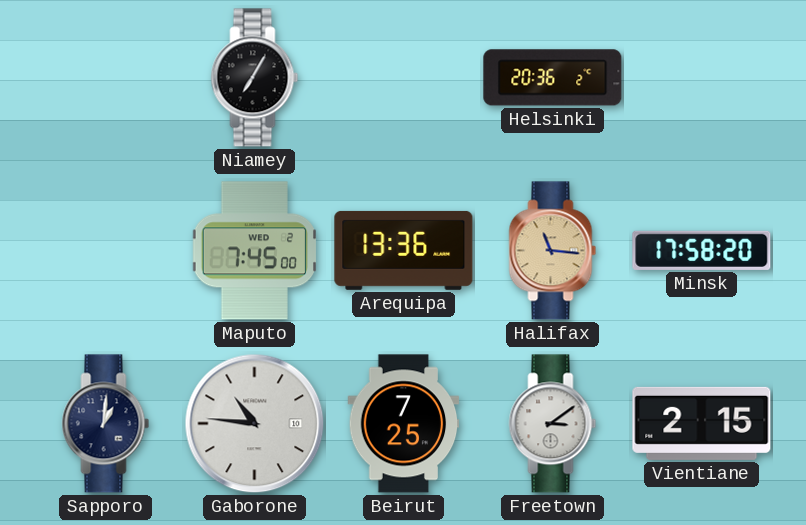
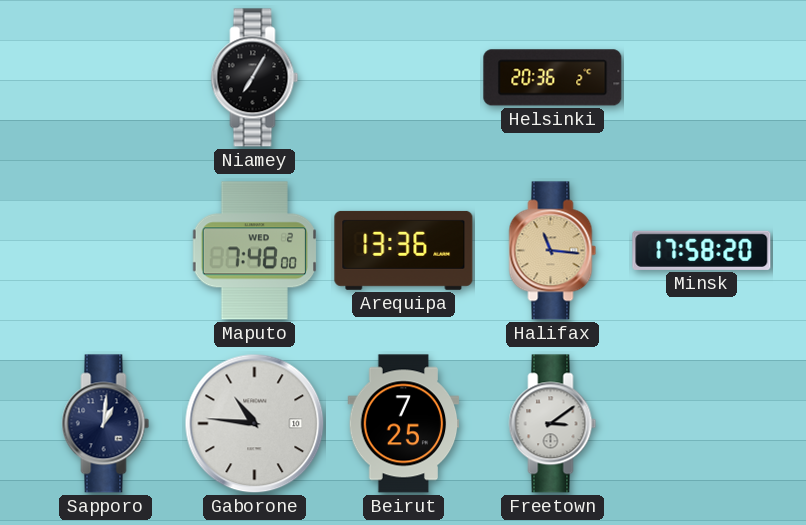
Maputo: 7:45 -> 7:48
Vientiane: 2:15 -> none
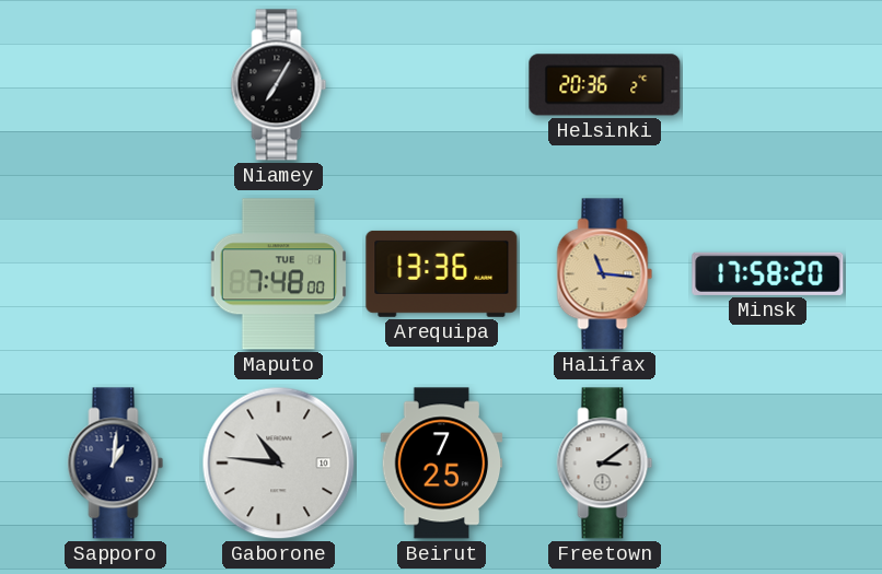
Maputo date: WED 2 -> TUE 1
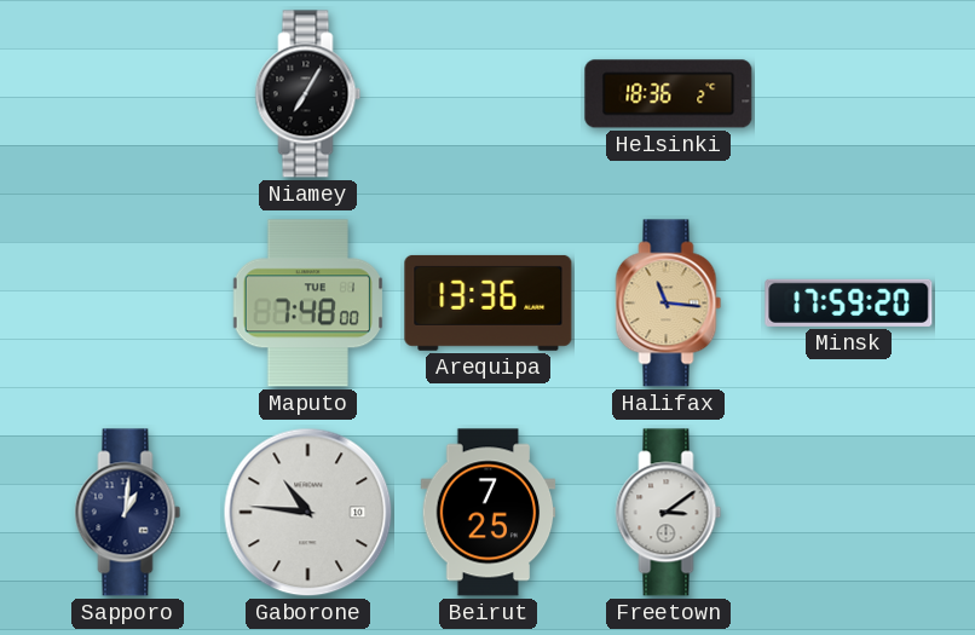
Helsinki: 20:36 -> 18:36
Minsk: 17:58 -> 17:59
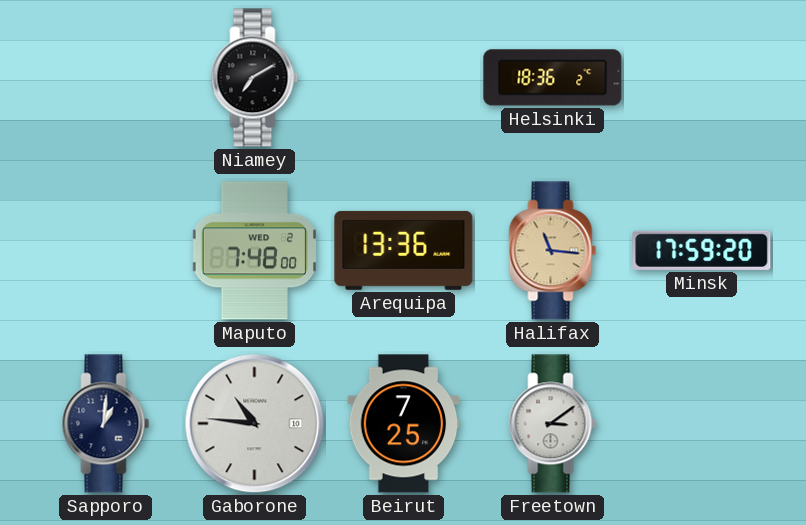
Niamey: 7:05 -> 7:10
Maputo date: TUE 1 -> WED 2
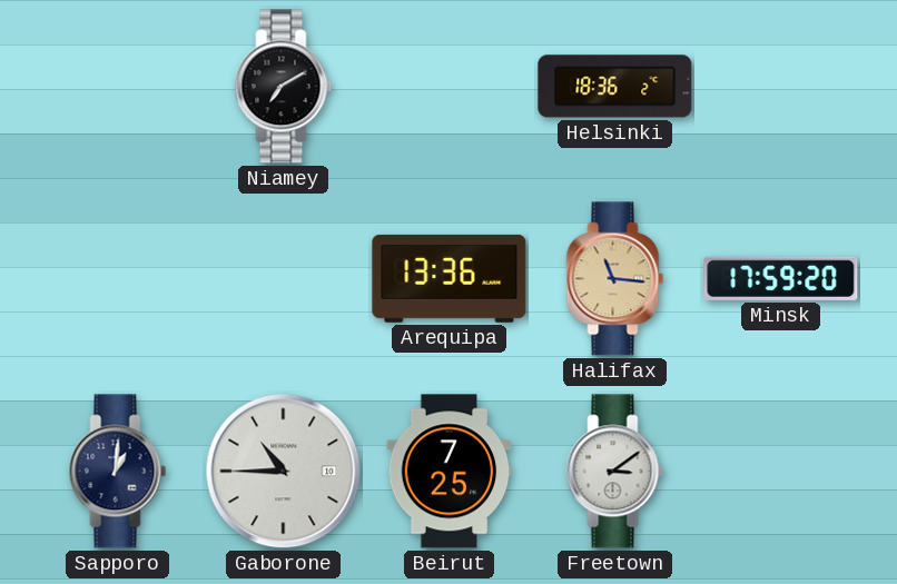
Maputo: 7:48 -> none
Gaborone: 10:46 -> 10:45
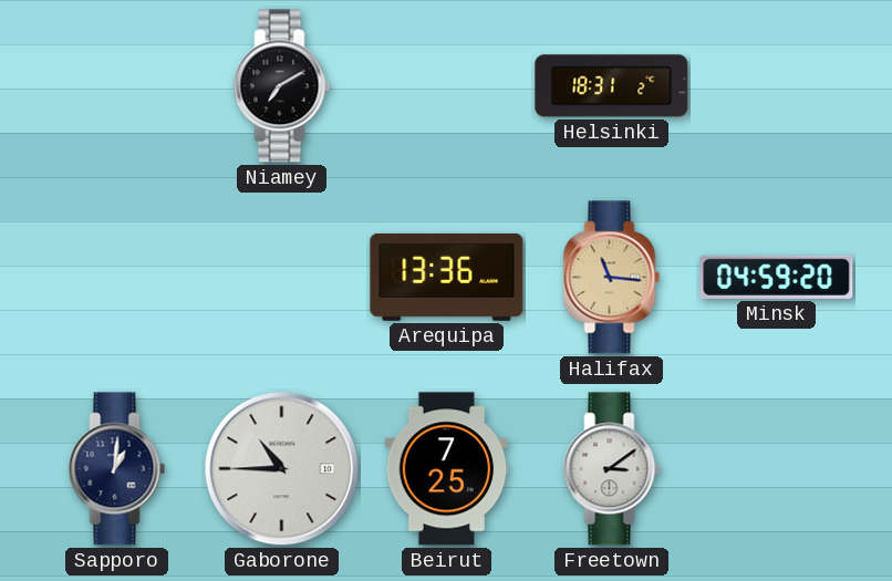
Helsinki: 18:36 -> 18:31
Minsk: 17:59 -> 04:59
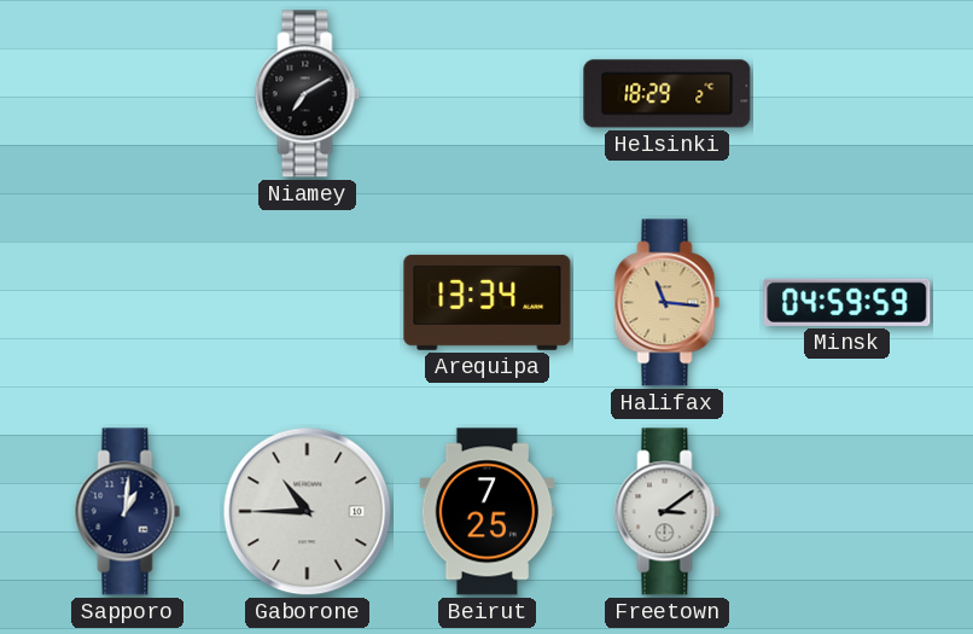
Helsinki: 18:31 -> 18:29
Arequipa: 13:36 -> 13:34
Minsk: 04:59:20 -> 04:59:59
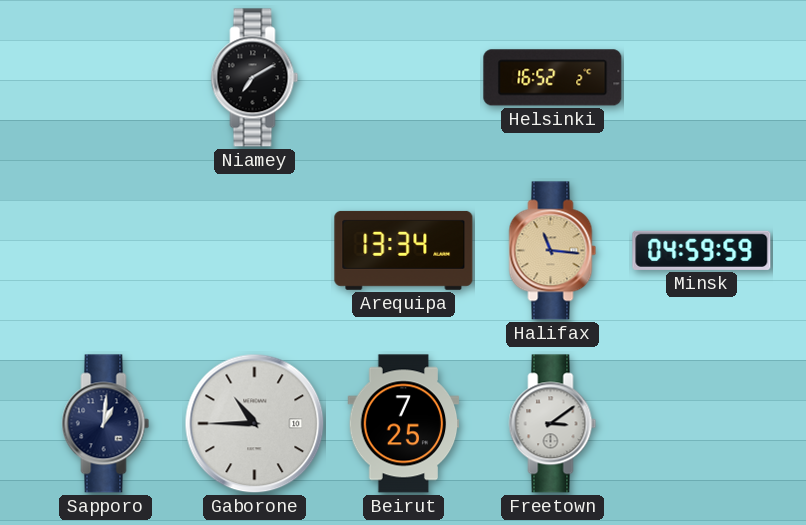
Helsinki: 18:29 -> 16:52
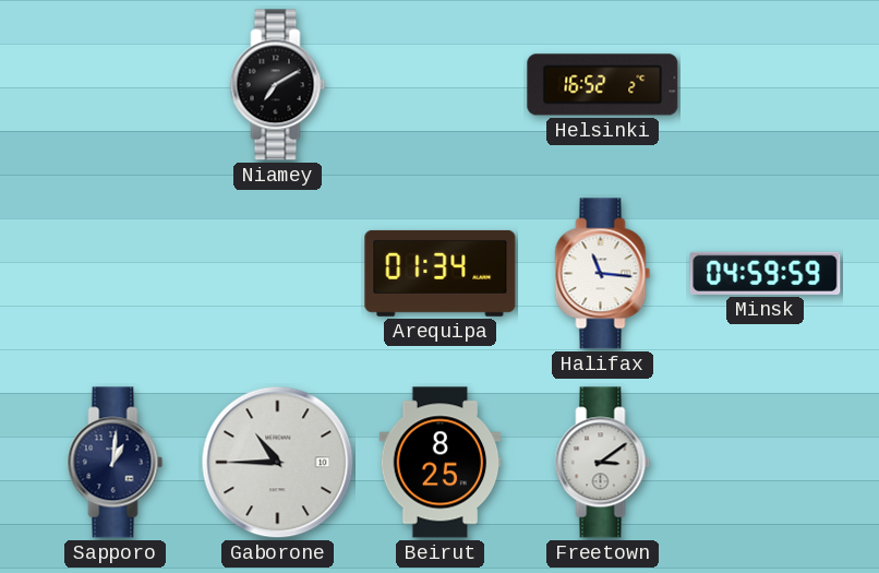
Arequipa: 13:34 -> 01:34
Halifax dial: champagne -> white
Beirut: 7:25 -> 8:25
